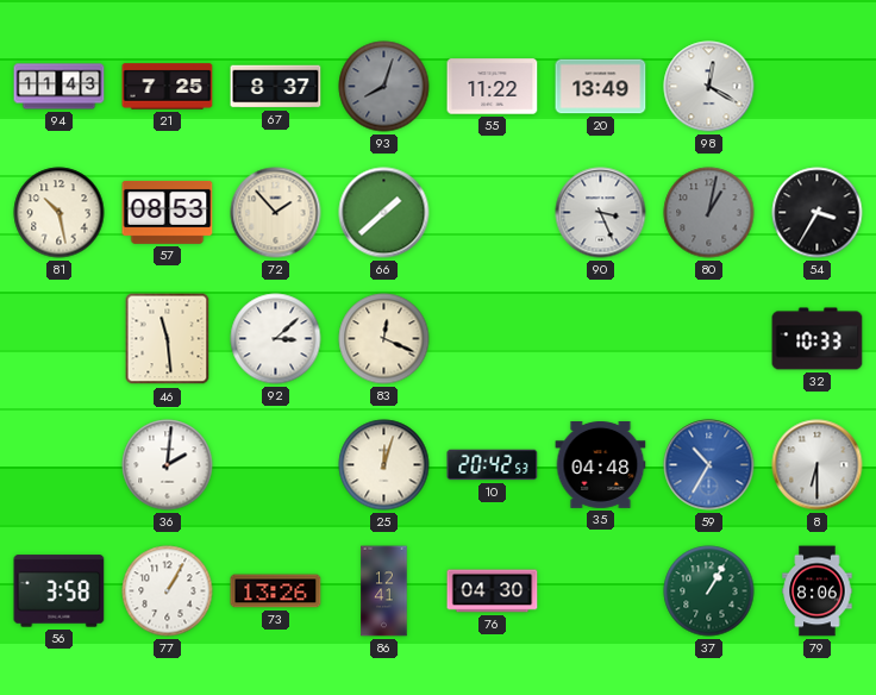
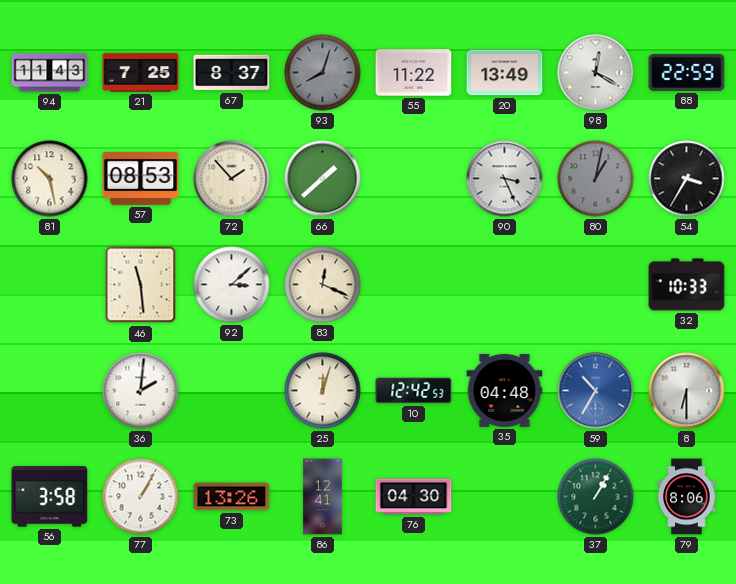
88: none -> 22:59
10: 20:42 -> 12:42
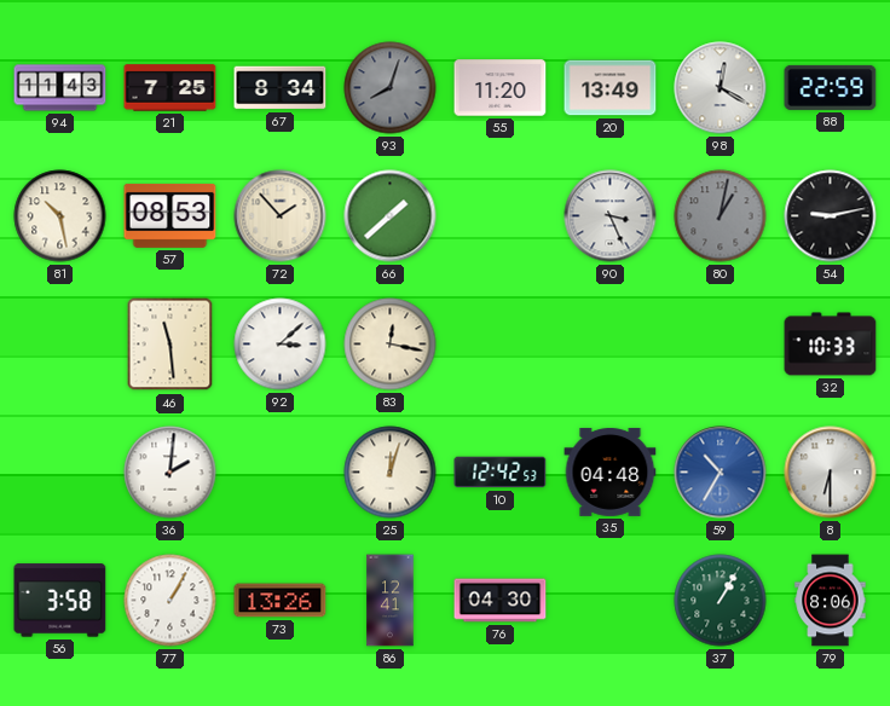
67: 8:37 -> 8:34
55: 11:22 -> 11:20
54: 3:35 -> 9:13
83: 12:19 -> 12:17
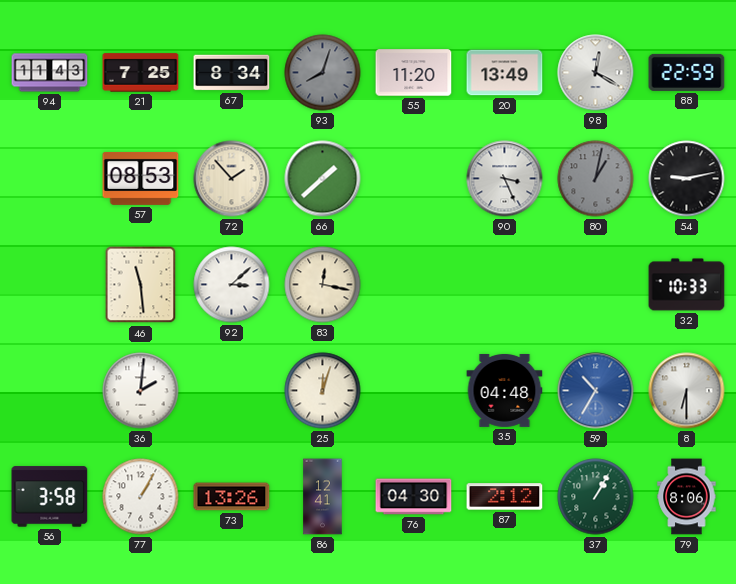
81: 10:28 -> none
10: 12:42 -> none
87: none -> 2:12
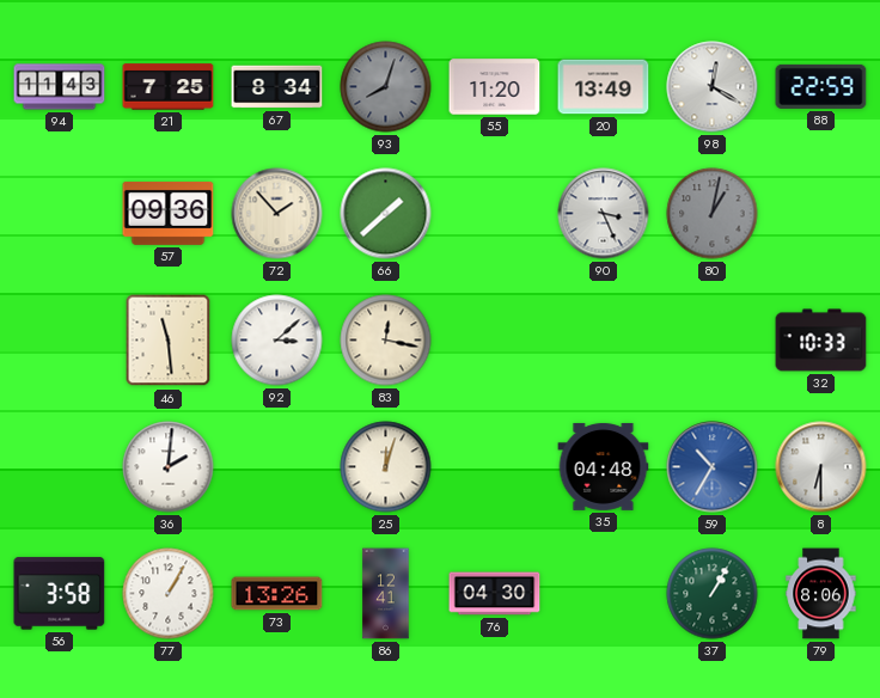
57: 08:53 -> 09:36
54: 9:13 -> none
87: 2:12 -> none
